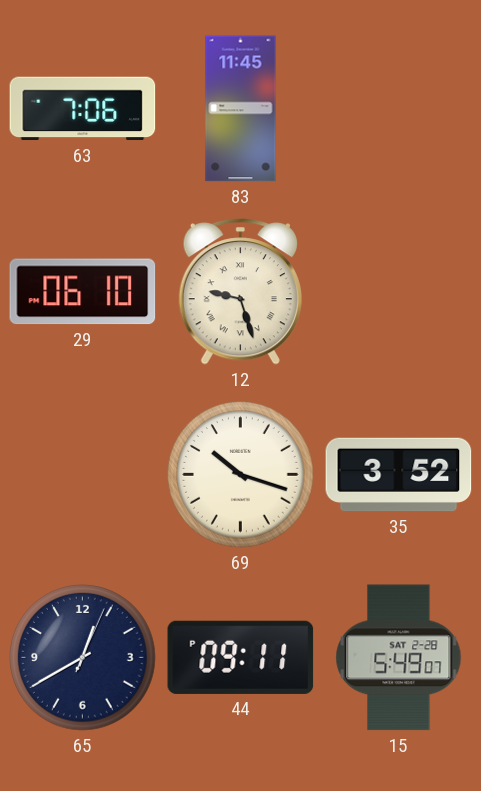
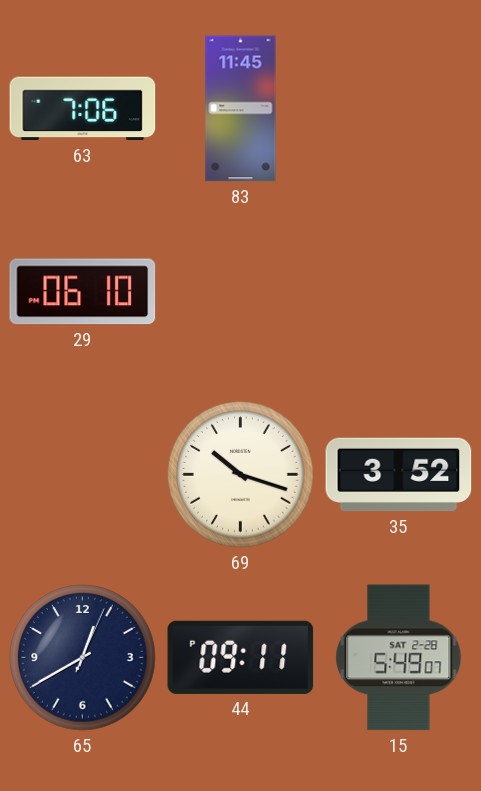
12: 9:27 -> none
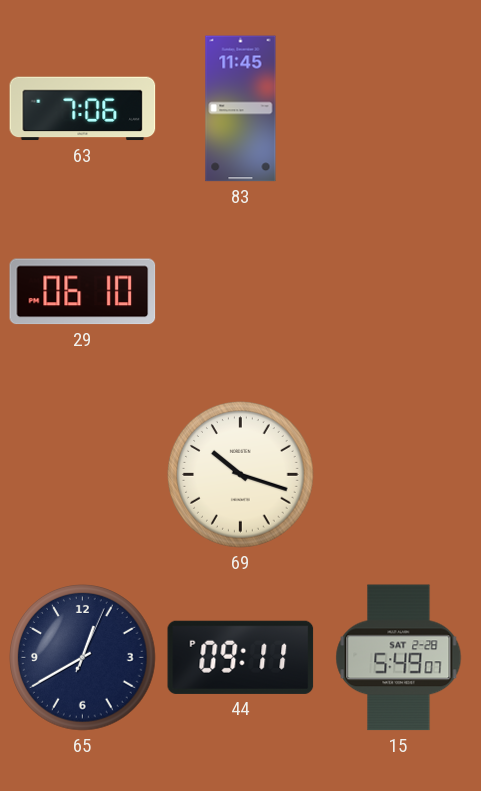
35: 3:52 -> none
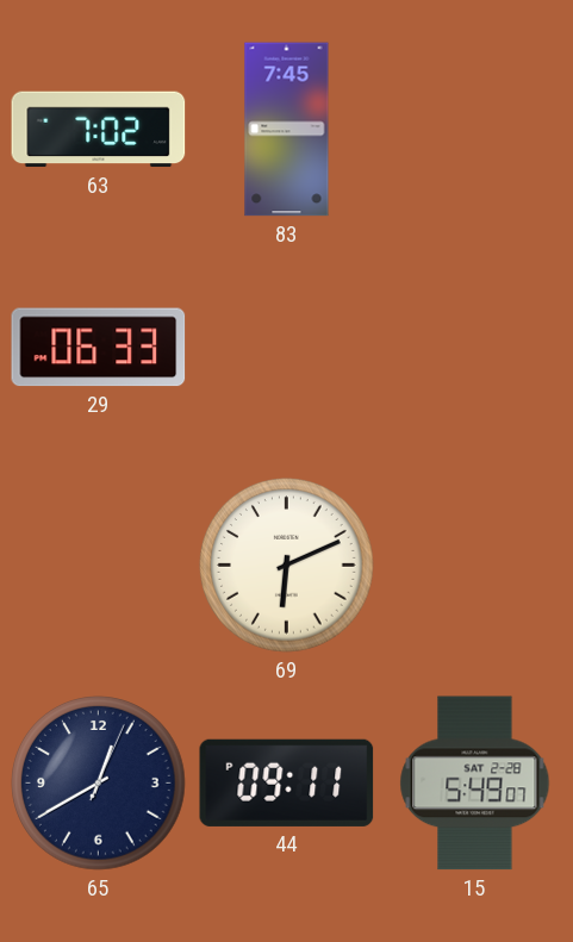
63: 7:06 -> 7:02
83: 11:45 -> 7:45
29: 06:10 -> 06:33
69: 10:18 -> 6:11
